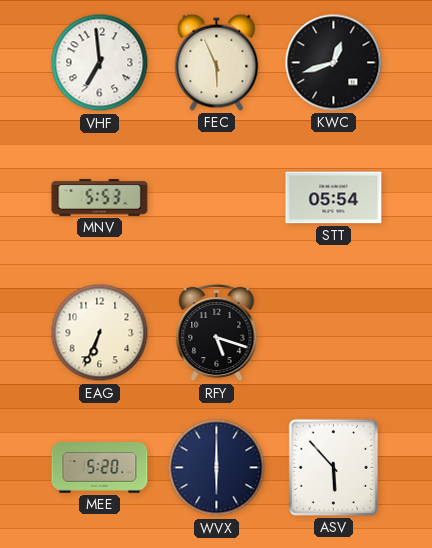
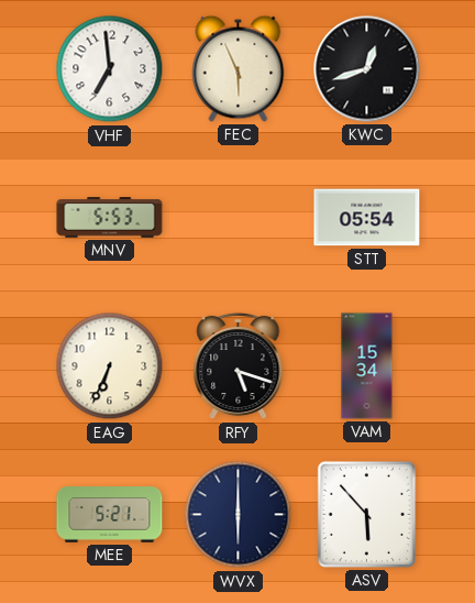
VAM: none -> 15:34
MEE: 5:20 -> 5:21
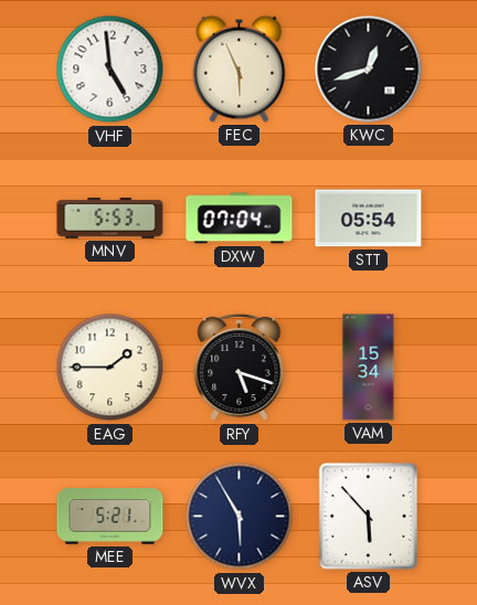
VHF: 6:59 -> 4:59
DXW: none -> 07:04
EAG: 6:34 -> 1:45
WVX: 6:00 -> 5:55
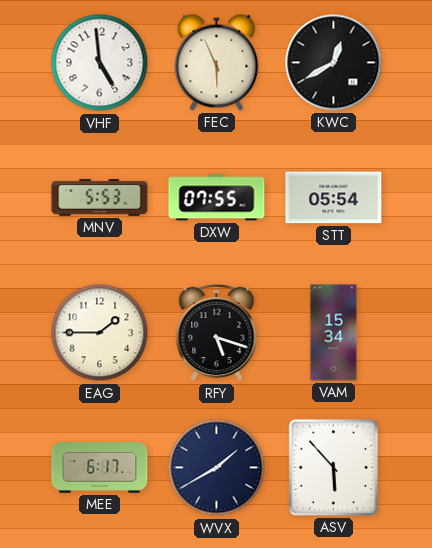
KWC: 12:42 -> 12:40
DXW: 07:04 -> 07:55
MEE: 5:21 -> 6:17
WVX: 5:55 -> 1:40
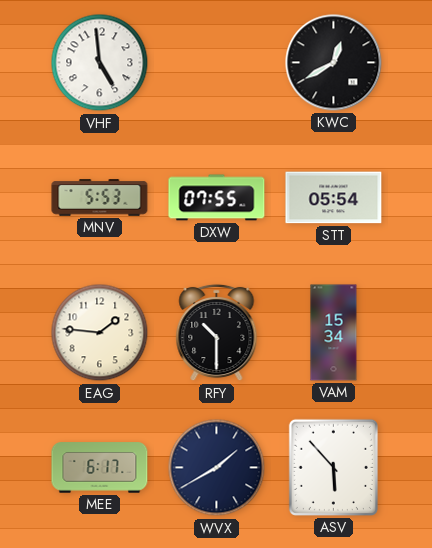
FEC: 5:56 -> none
EAG: 1:45 -> 1:46
RFY: 5:18 -> 10:30
